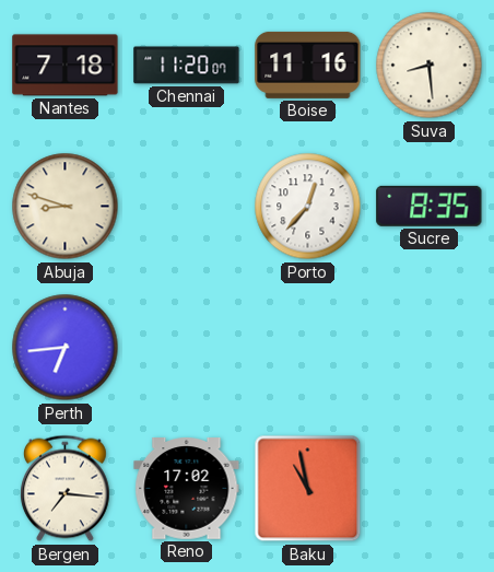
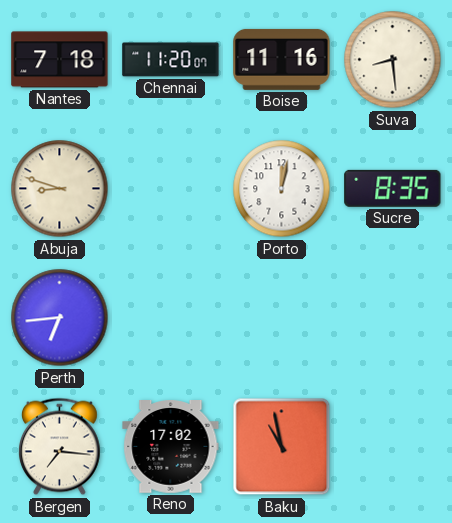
Porto: 12:37 -> 12:02
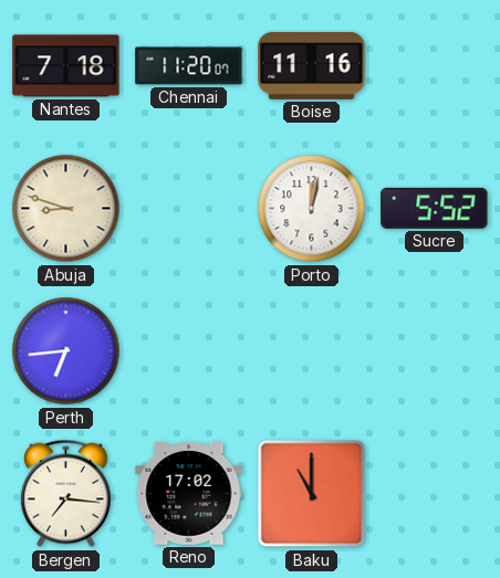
Suva: 8:29 -> none
Sucre: 8:35 -> 5:52
Baku: 10:58 -> 11:00
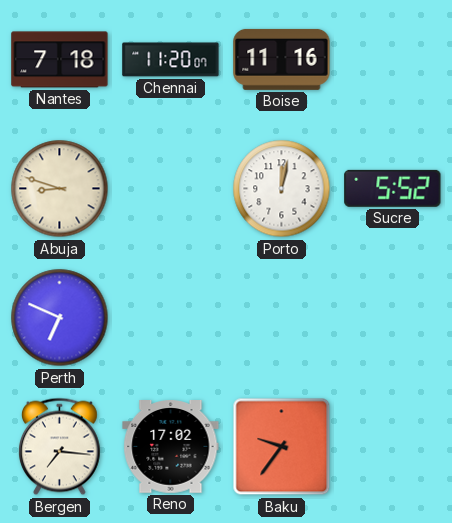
Perth: 6:44 -> 6:49
Baku: 11:00 -> 9:36
